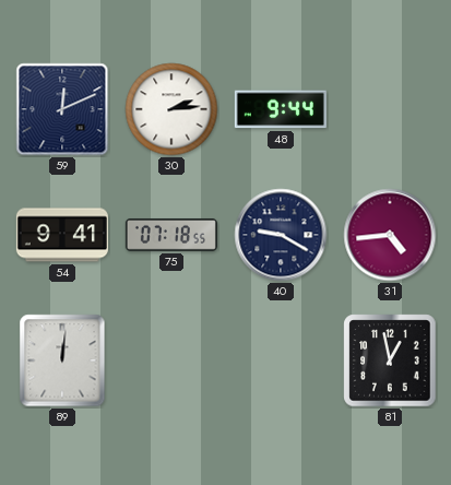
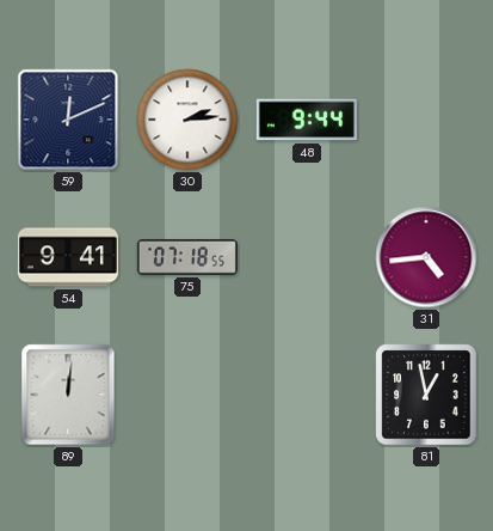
40: 9:20 -> none
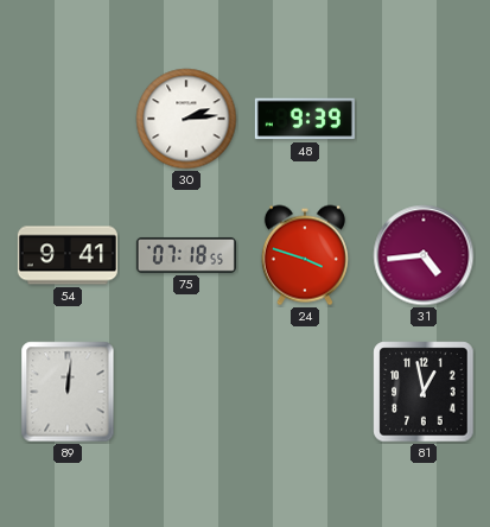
59: 12:11 -> none
48: 9:44 -> 9:39
24: none -> 3:48
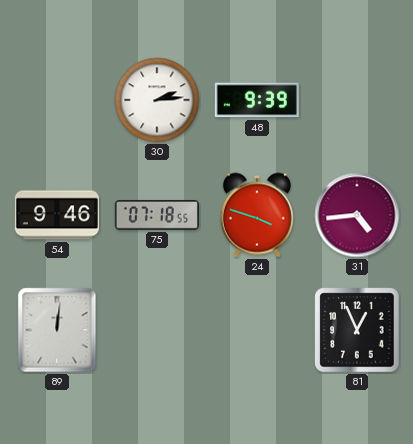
54: 9:41 -> 9:46
81: 12:58 -> 12:56
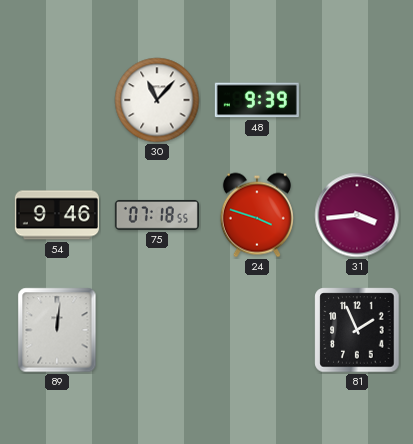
30: 2:14 -> 11:07
31: 4:44 -> 3:44
81: 12:56 -> 1:56
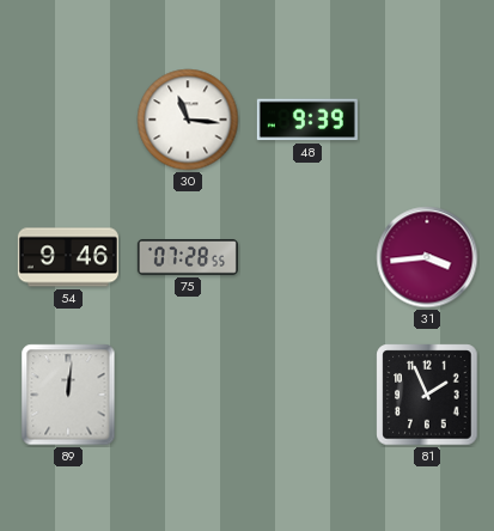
30: 11:07 -> 11:16
75: 07:18 -> 07:28
24: 3:48 -> none
